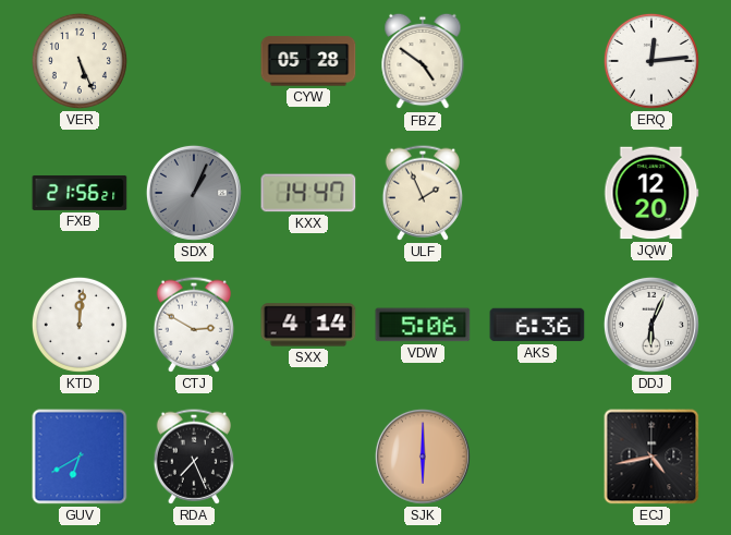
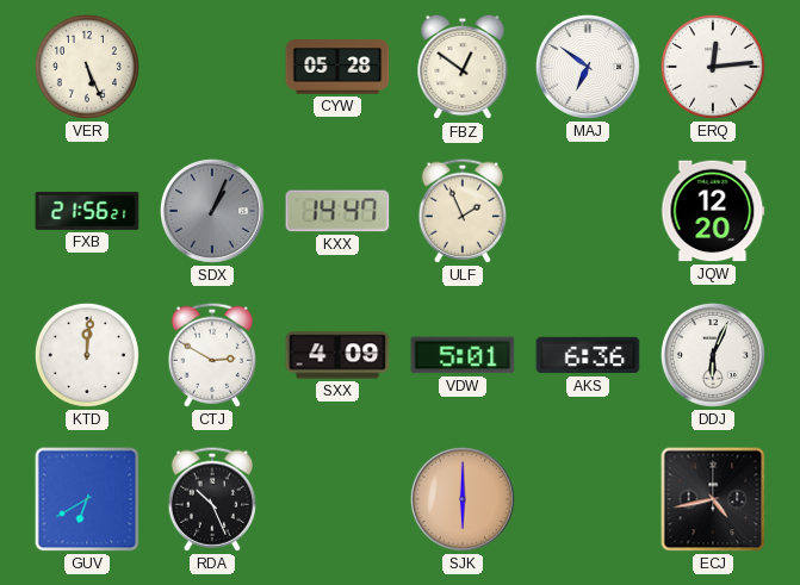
FBZ: 4:51 -> 12:51
MAJ: none -> 6:51
SXX: 4:14 -> 4:09
VDW: 5:06 -> 5:01
RDA: 7:26 -> 10:26
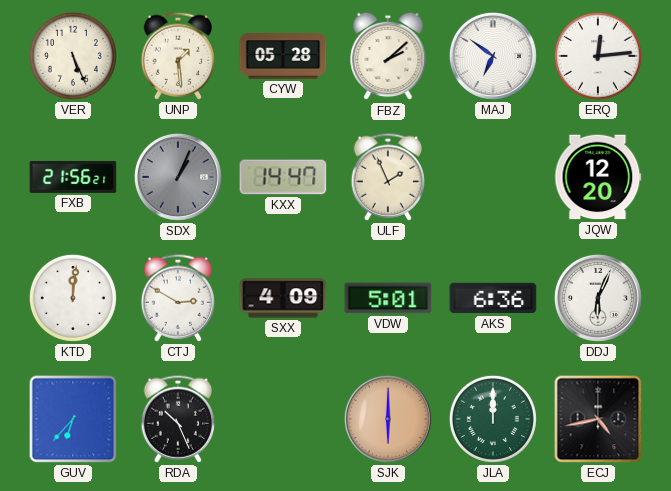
UNP: none -> 1:29
FBZ: 12:51 -> 2:08
GUV: 6:40 -> 6:37
JLA: none -> 12:00
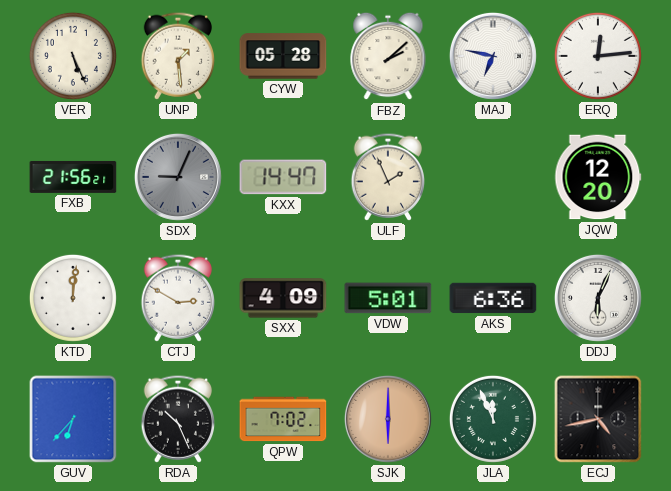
MAJ: 6:51 -> 6:47
SDX: 1:04 -> 9:04
QPW: none -> 7:02
JLA: 12:00 -> 11:56
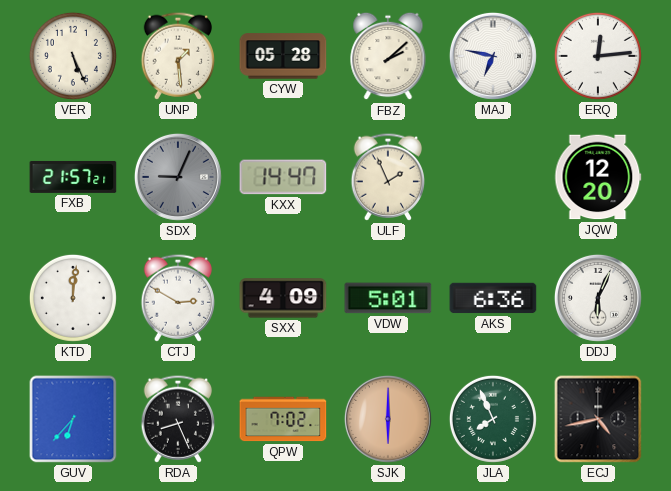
FXB: 21:56 -> 21:57
RDA: 10:26 -> 8:26
JLA: 11:56 -> 7:56
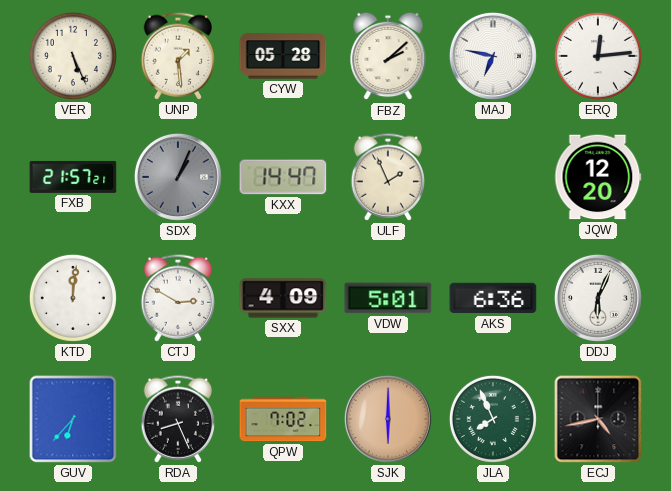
SDX: 9:04 -> 1:04
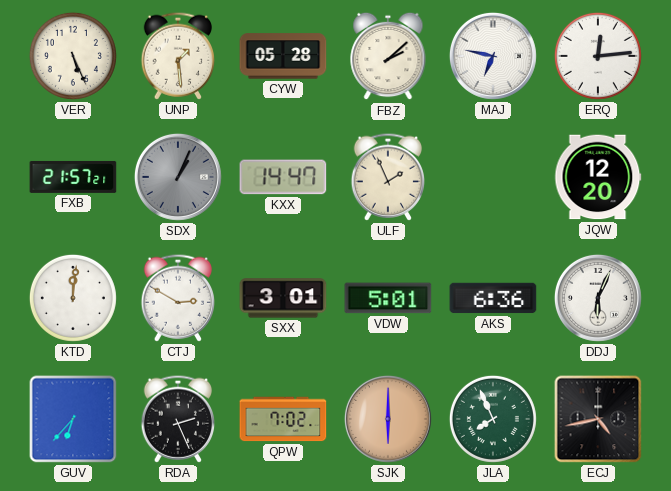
SXX: 4:09 -> 3:01
RDA: 8:26 -> 2:26
